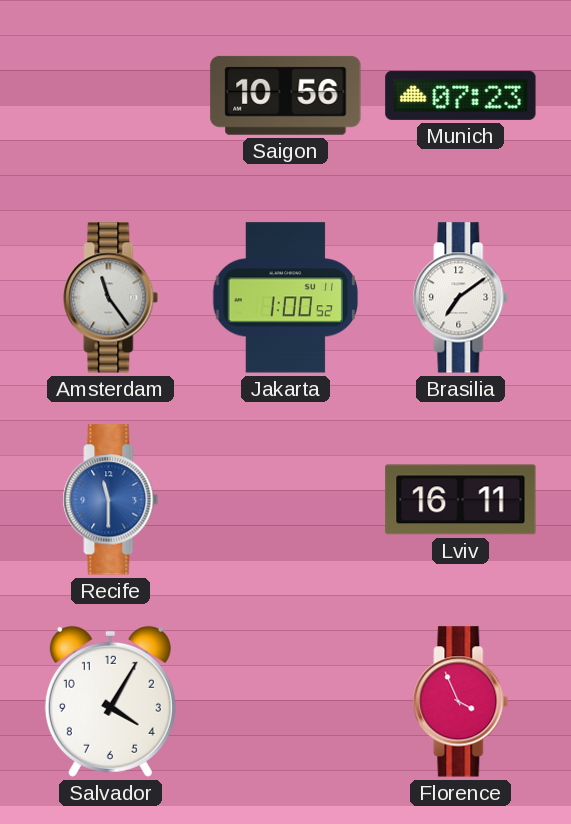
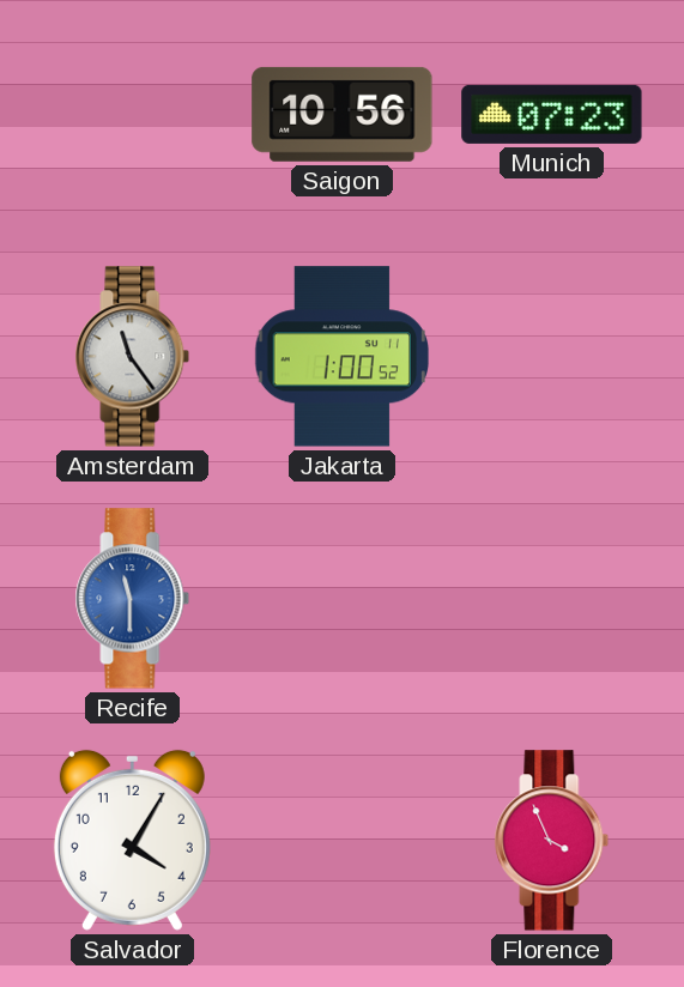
Brasilia: 7:09 -> none
Lviv: 16:11 -> none
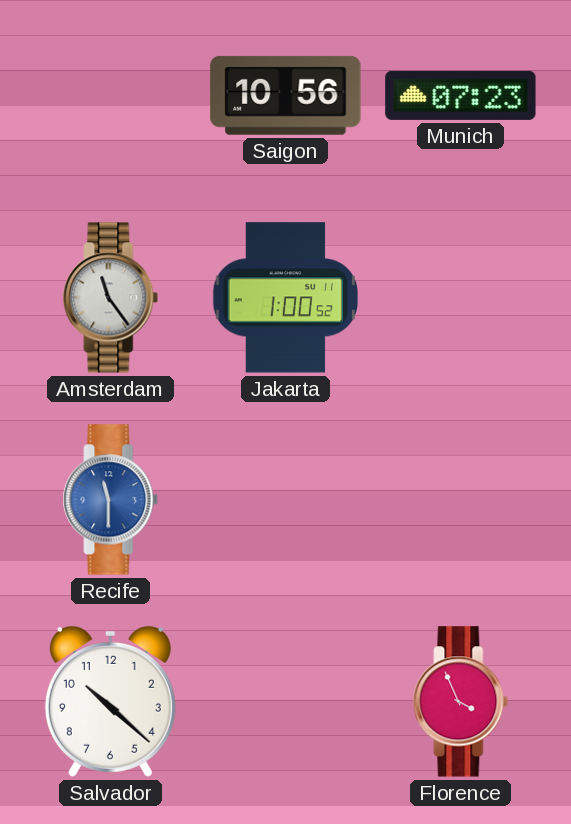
Salvador: 4:05 -> 10:22
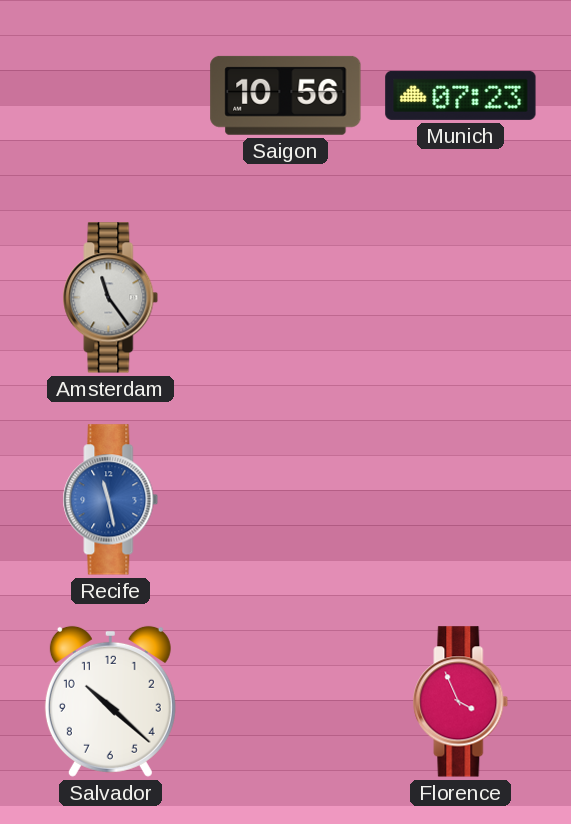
Jakarta: 1:00 -> none
Recife: 11:30 -> 11:28
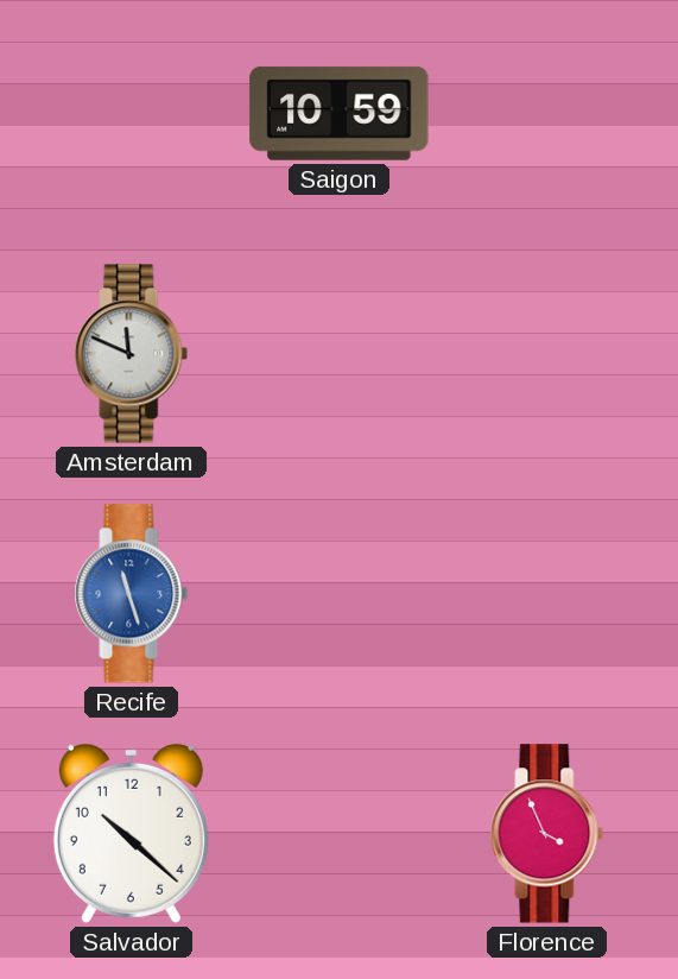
Saigon: 10:56 -> 10:59
Munich: 07:23 -> none
Amsterdam: 11:24 -> 11:49
Recife: 11:28 -> 11:27
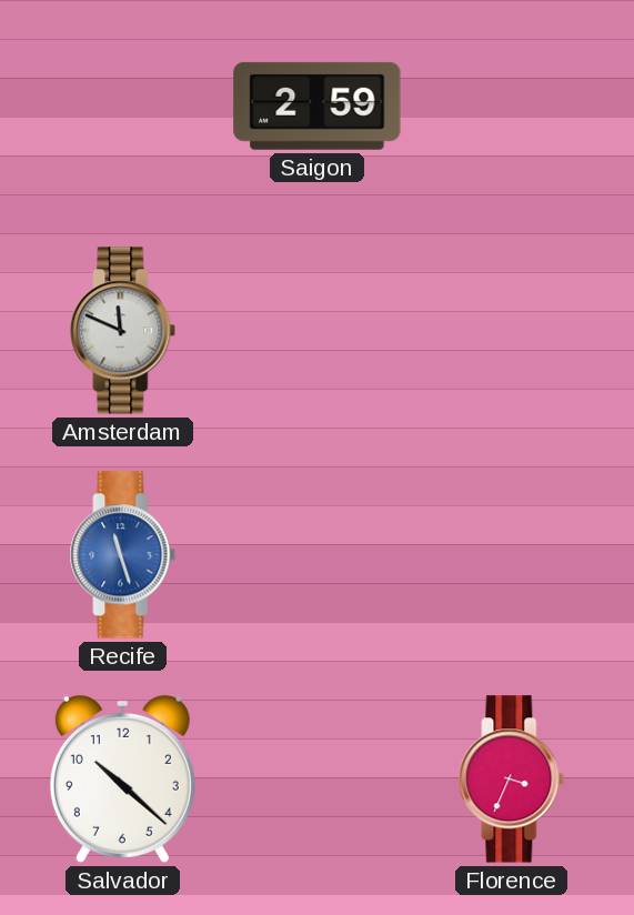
Saigon: 10:59 -> 2:59
Florence: 3:56 -> 3:34
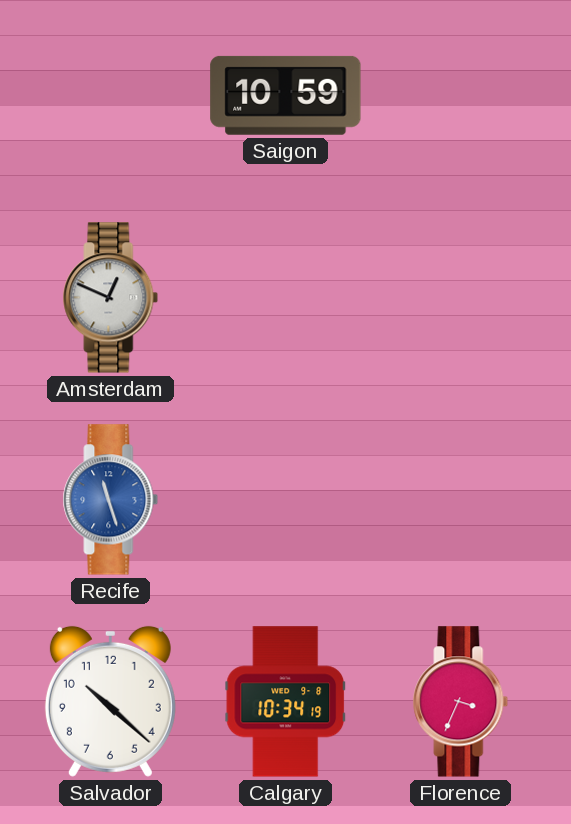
Saigon: 2:59 -> 10:59
Amsterdam: 11:49 -> 12:49
Calgary: none -> 10:34
